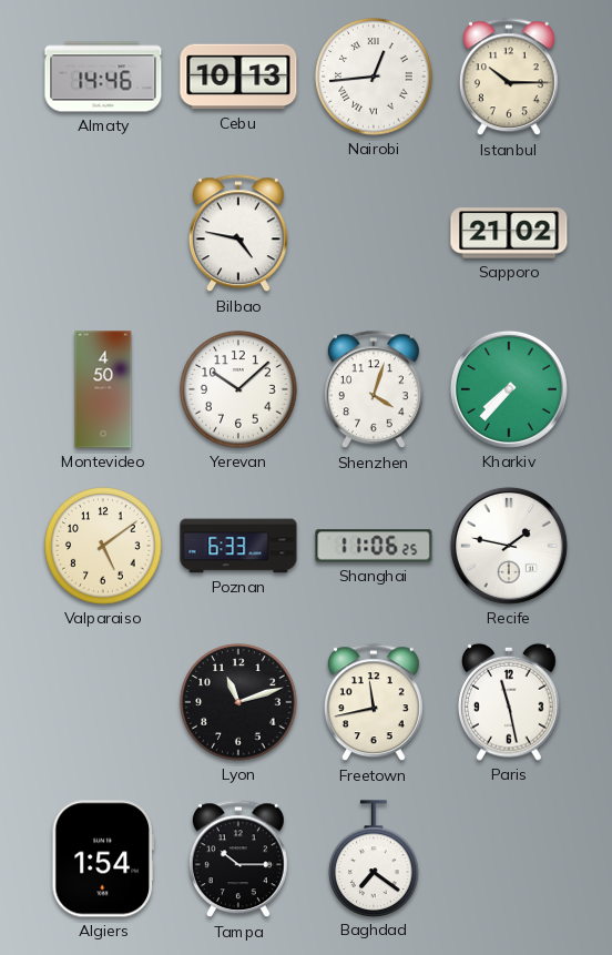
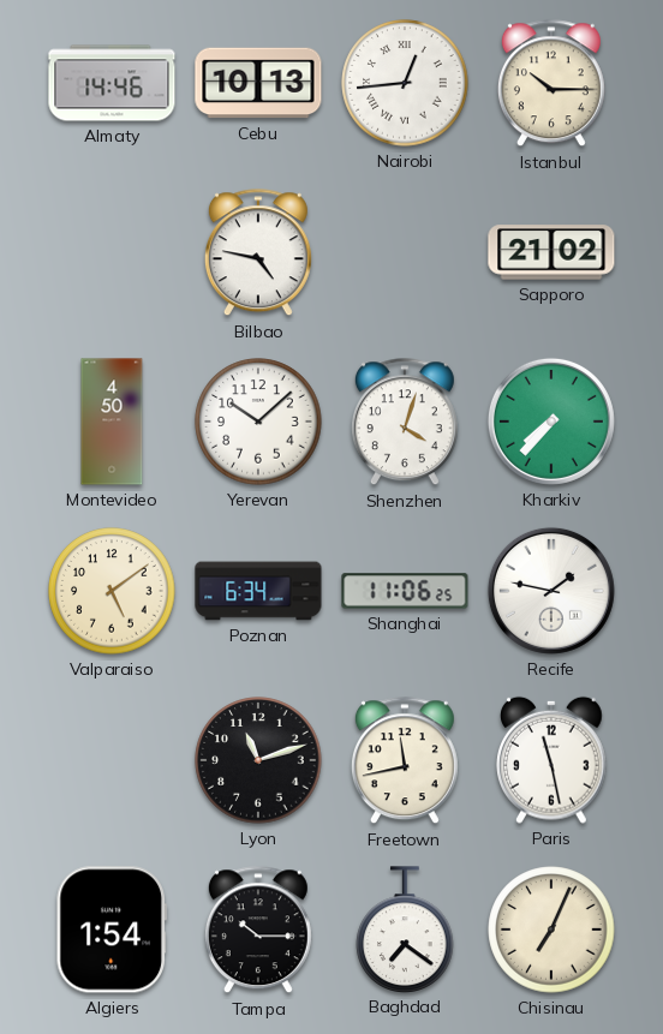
Poznan: 6:33 -> 6:34
Chisinau: none -> 7:04
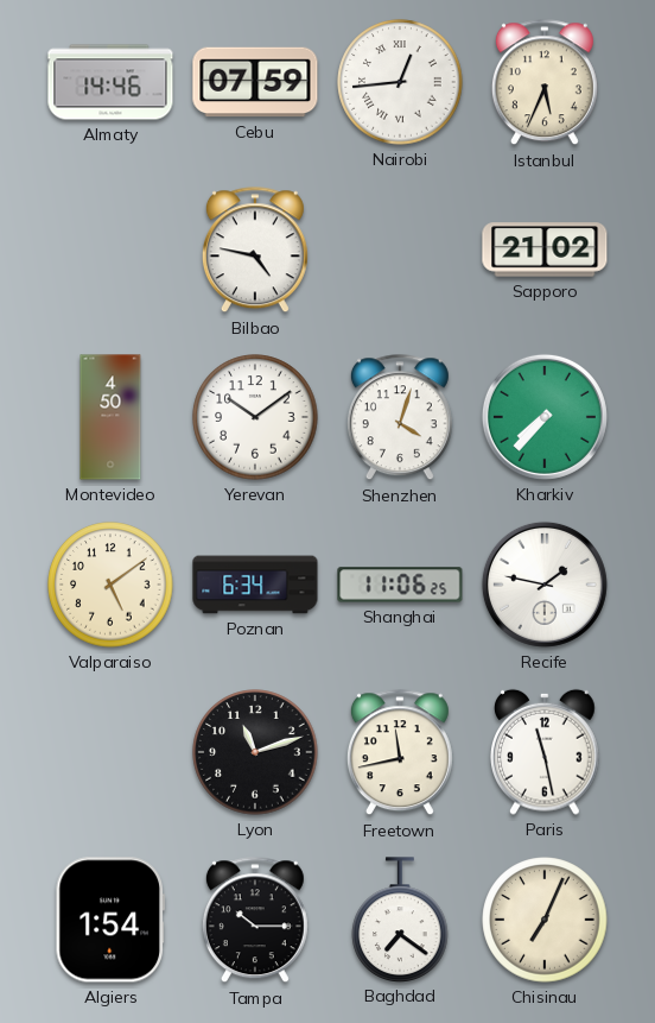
Cebu: 10:13 -> 07:59
Istanbul: 10:15 -> 5:34
Yerevan: 10:08 -> 10:09
